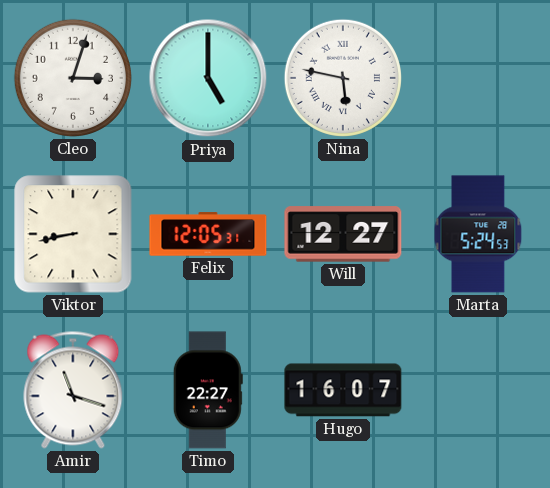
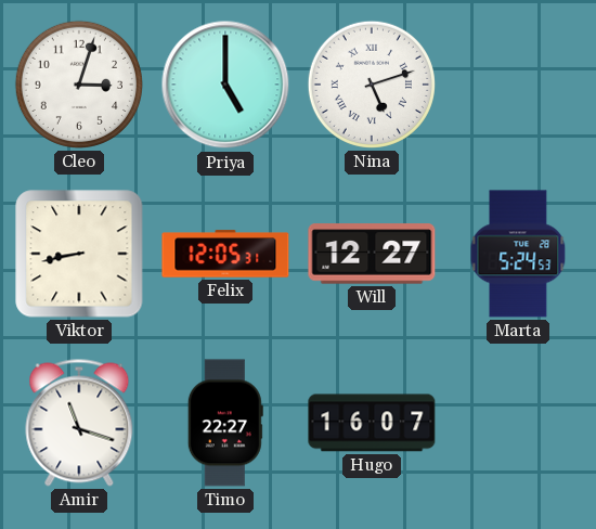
Nina: 5:47 -> 5:12
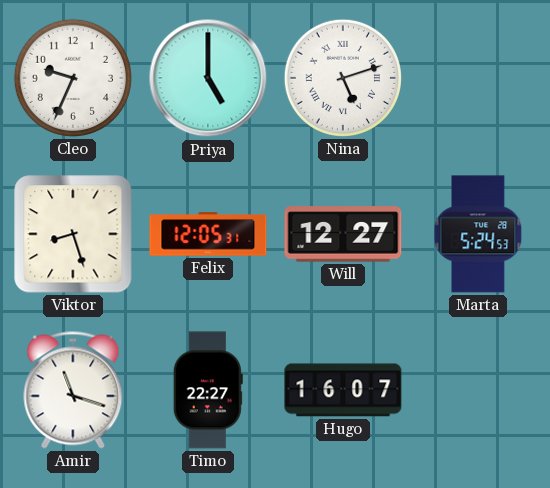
Cleo: 3:03 -> 9:34
Viktor: 8:43 -> 8:27
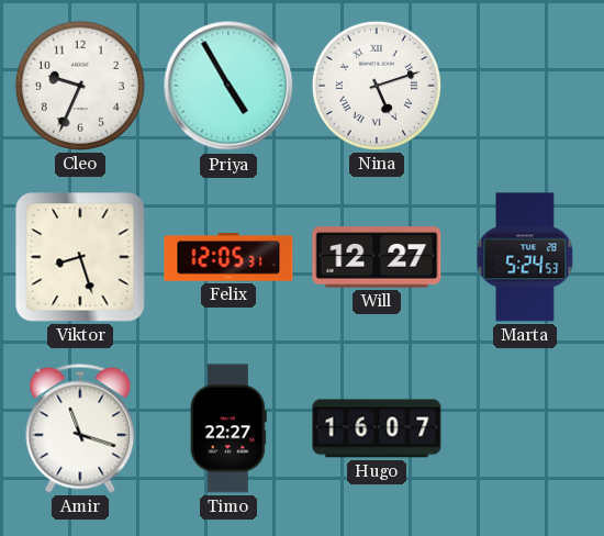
Priya: 5:00 -> 4:55
